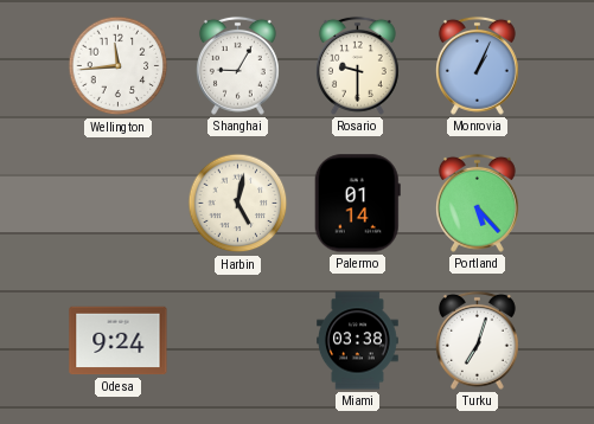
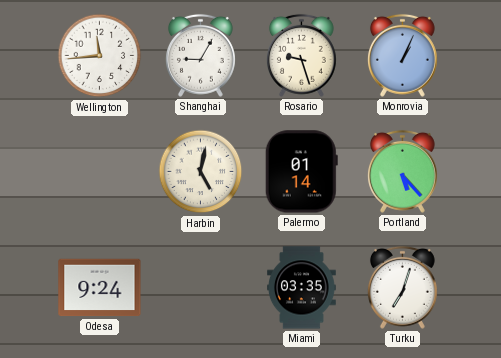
Rosario: 9:30 -> 9:27
Miami: 03:38 -> 03:35
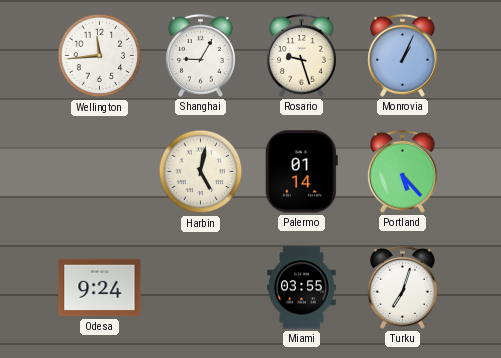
Miami: 03:35 -> 03:55
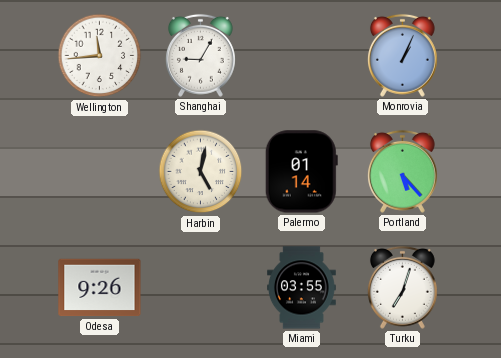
Rosario: 9:27 -> none
Odesa: 9:24 -> 9:26
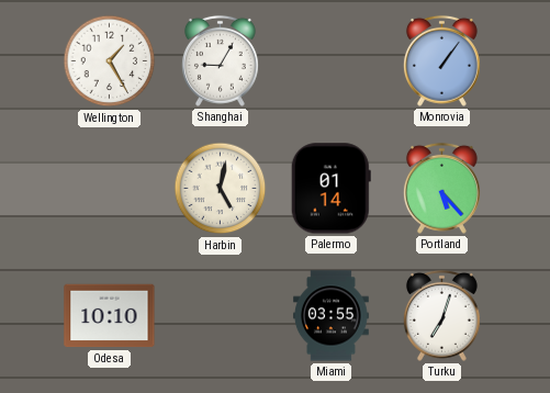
Wellington: 11:44 -> 1:25
Monrovia: 1:04 -> 1:06
Odesa: 9:26 -> 10:10
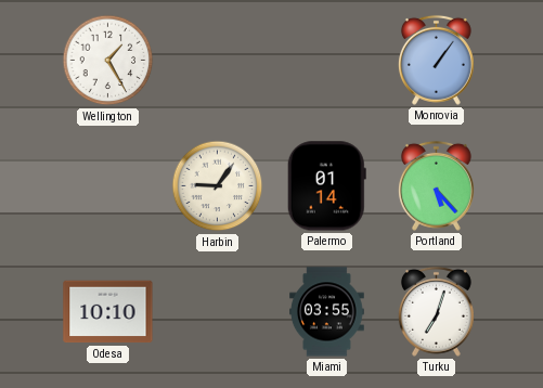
Shanghai: 9:05 -> none
Harbin: 5:02 -> 9:06
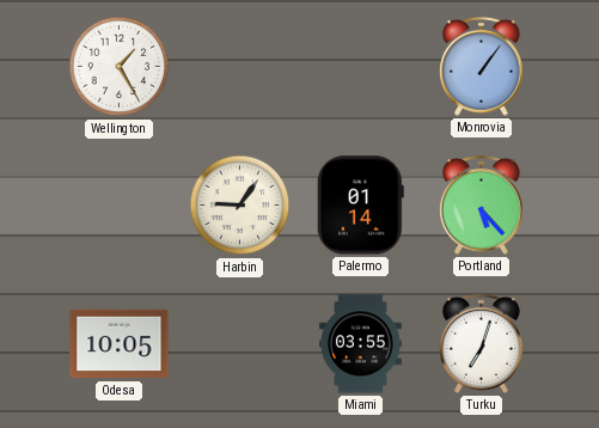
Odesa: 10:10 -> 10:05
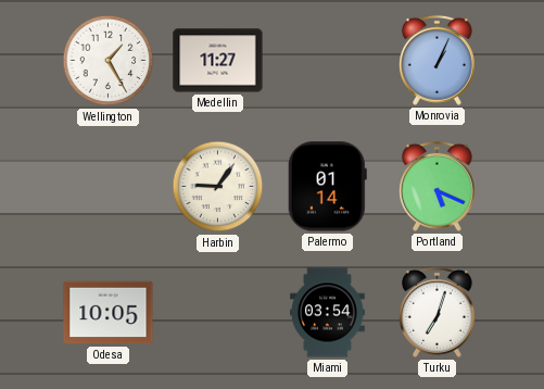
Medellin: none -> 11:27
Monrovia: 1:06 -> 1:04
Portland: 5:23 -> 5:19
Miami: 03:55 -> 03:54
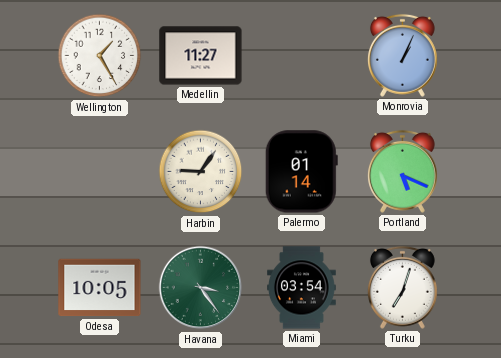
Havana: none -> 3:24
